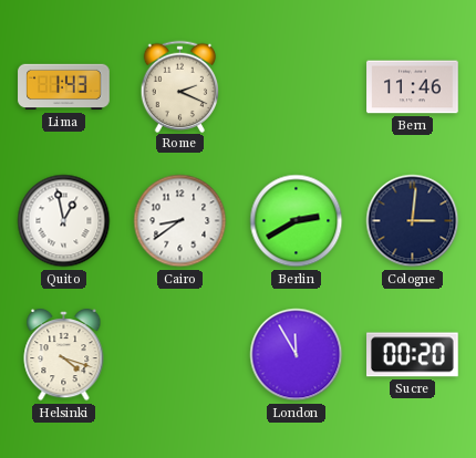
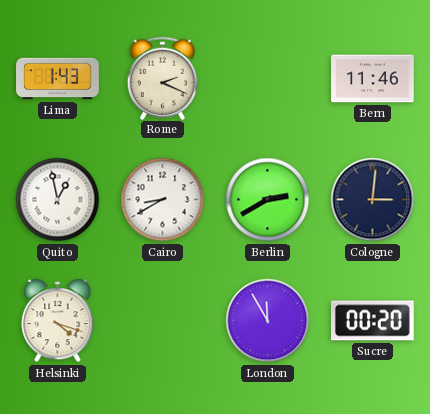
Cairo: 8:39 -> 8:40
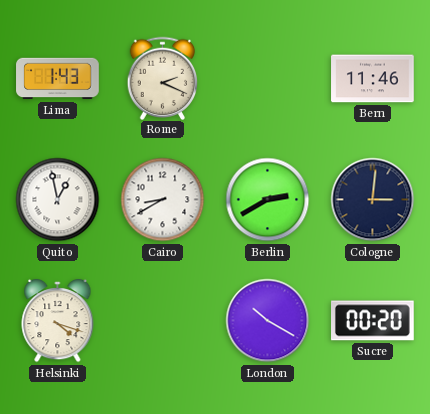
London: 11:55 -> 10:20
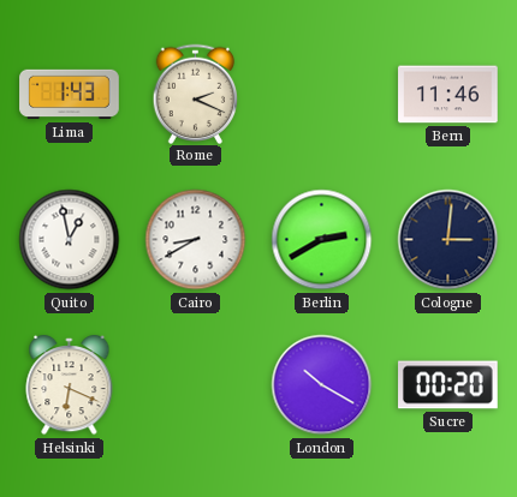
Helsinki: 4:18 -> 6:19
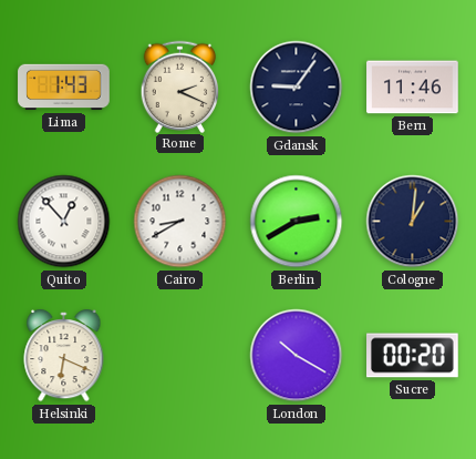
Gdansk: none -> 9:06
Quito: 12:58 -> 12:53
Cologne: 3:01 -> 1:01
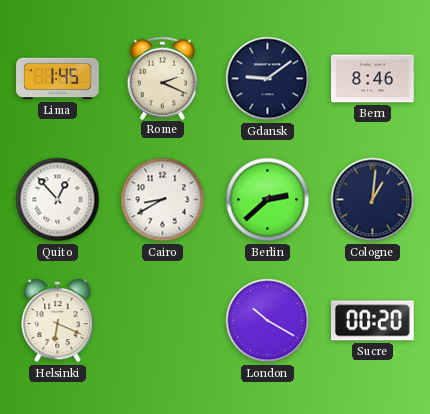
Lima: 1:43 -> 1:45
Gdansk: 9:06 -> 9:09
Bern: 11:46 -> 8:46
Berlin: 2:40 -> 2:38
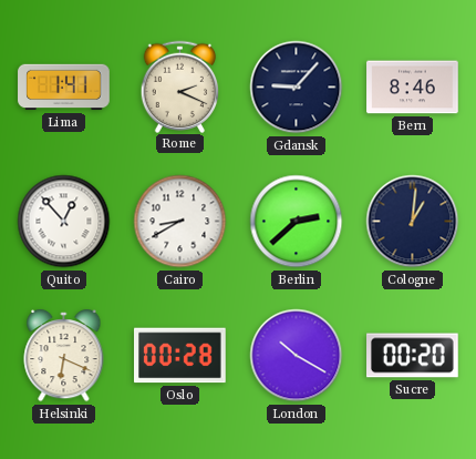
Lima: 1:45 -> 1:41
Gdansk: 9:09 -> 9:07
Oslo: none -> 00:28
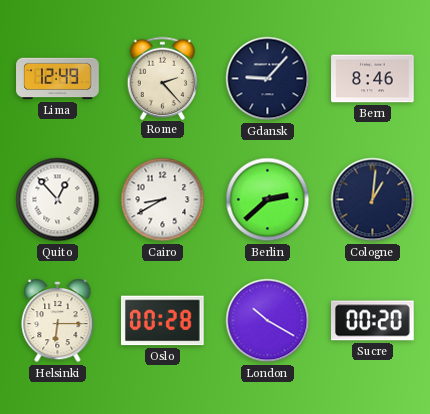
Lima: 1:41 -> 12:49
Rome: 2:19 -> 2:23
Helsinki: 6:19 -> 6:15
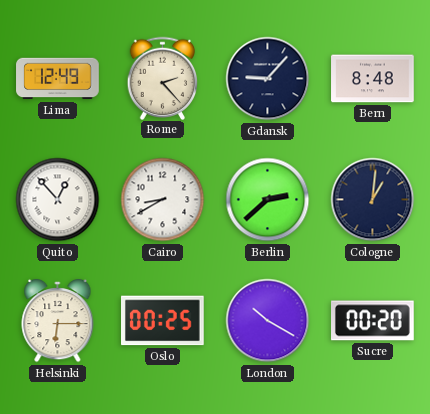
Bern: 8:46 -> 8:48
Oslo: 00:28 -> 00:25
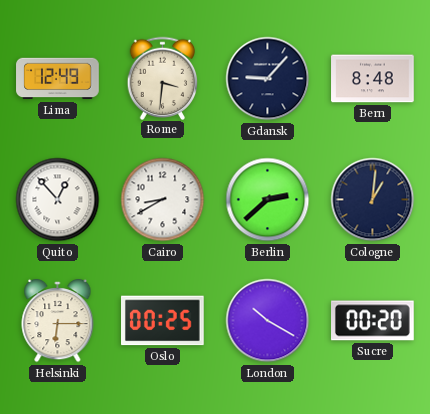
Rome: 2:23 -> 3:31
